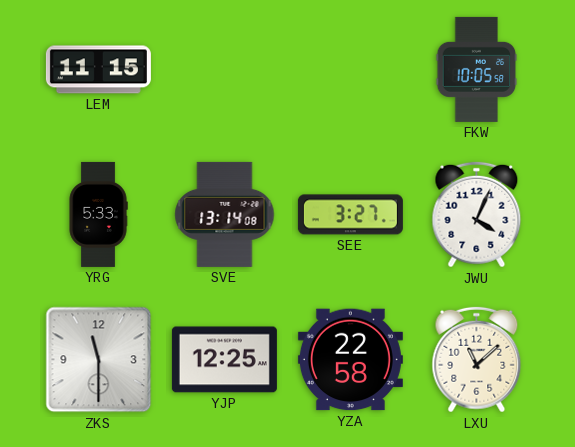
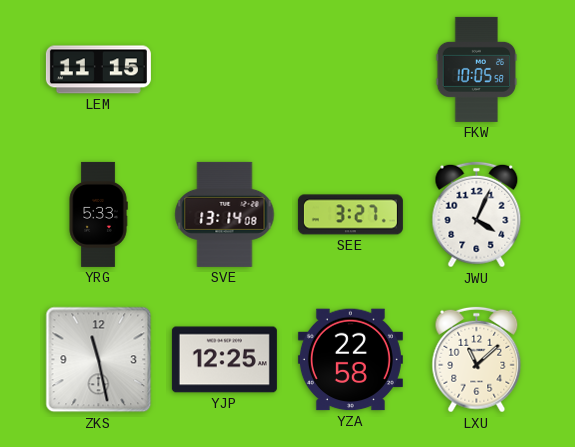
ZKS: 11:30 -> 11:28
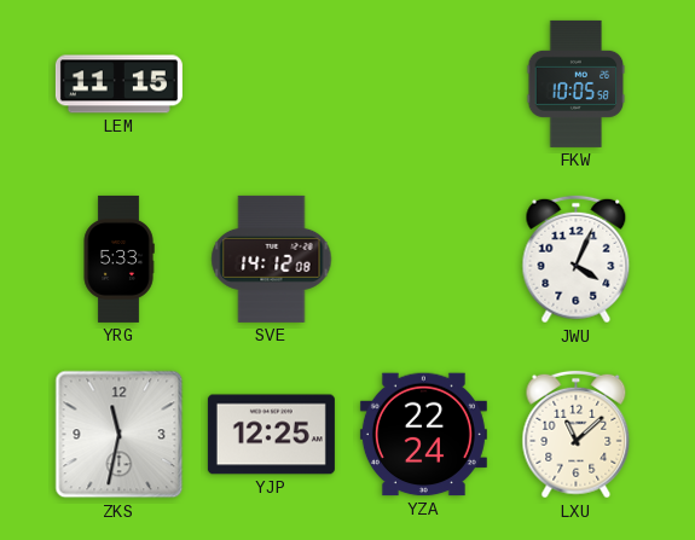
SVE: 13:14 -> 14:12
SEE: 3:27 -> none
ZKS: 11:28 -> 11:32
YZA: 22:58 -> 22:24
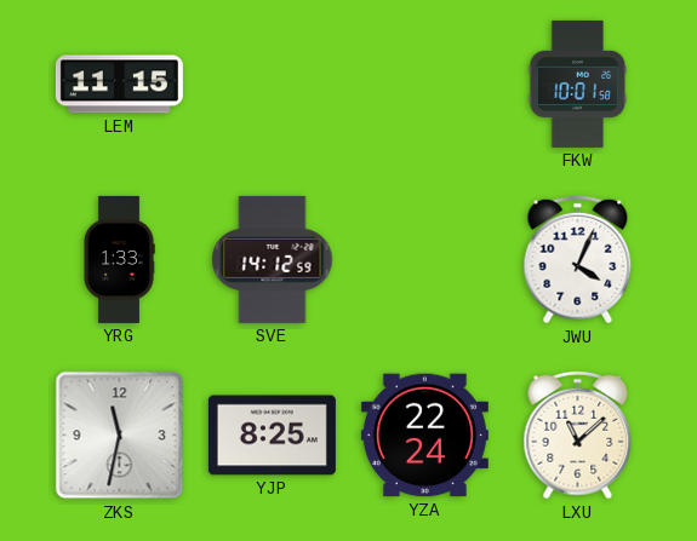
FKW: 10:05 -> 10:01
YRG: 5:33 -> 1:33
SVE: 14:12:08 -> 14:12:59
YJP: 12:25 -> 8:25
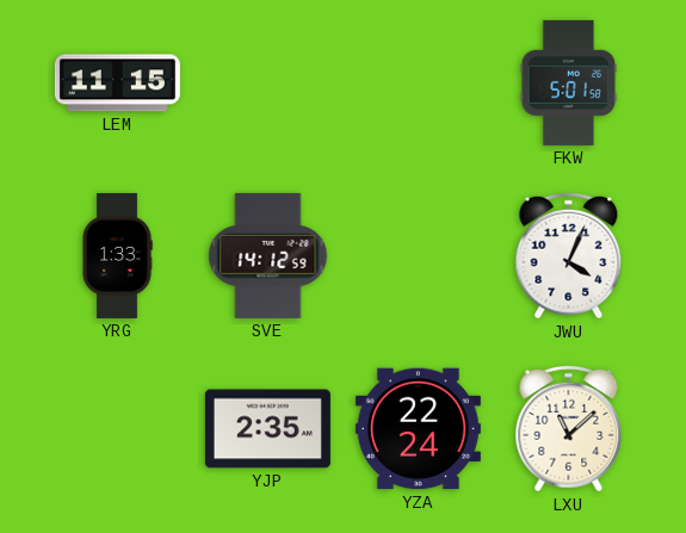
FKW: 10:01 -> 5:01
ZKS: 11:32 -> none
YJP: 8:25 -> 2:35
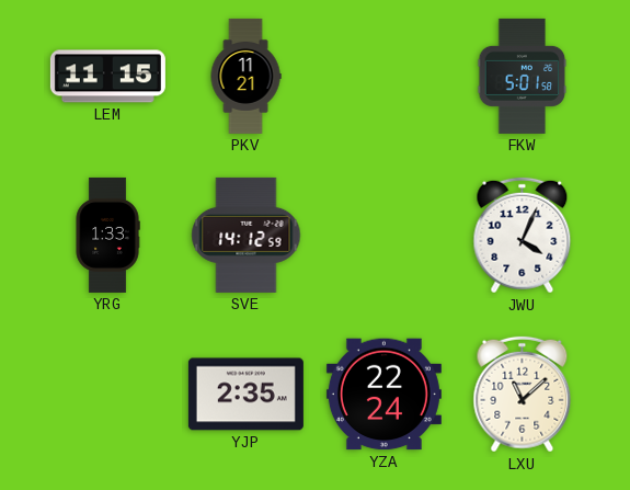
PKV: none -> 11:21
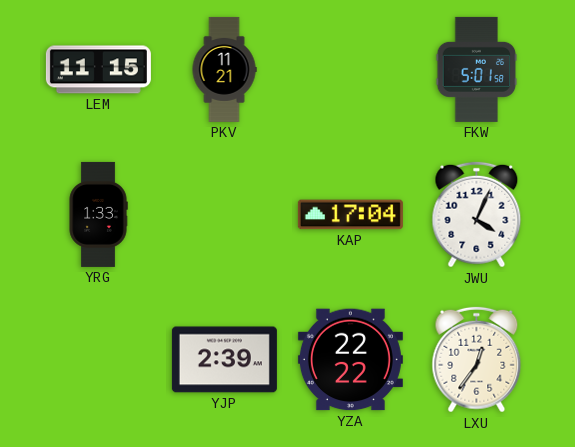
SVE: 14:12 -> none
KAP: none -> 17:04
YJP: 2:35 -> 2:39
YZA: 22:24 -> 22:22
LXU: 11:08 -> 12:36
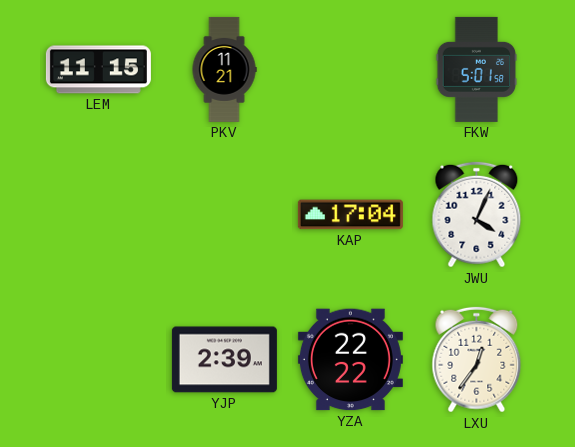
YRG: 1:33 -> none
